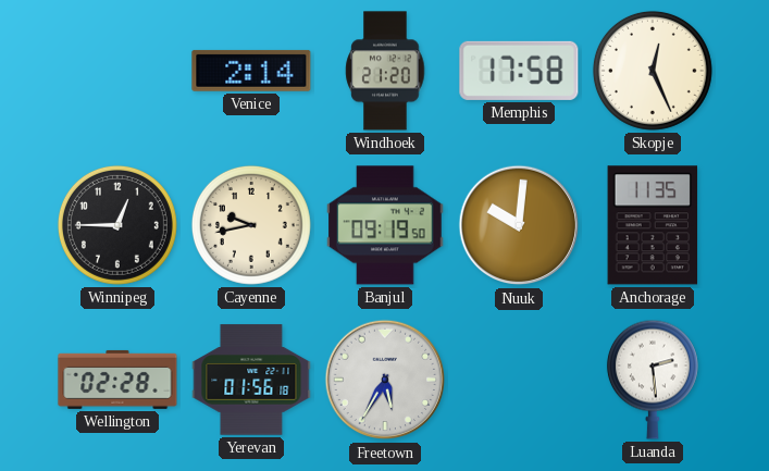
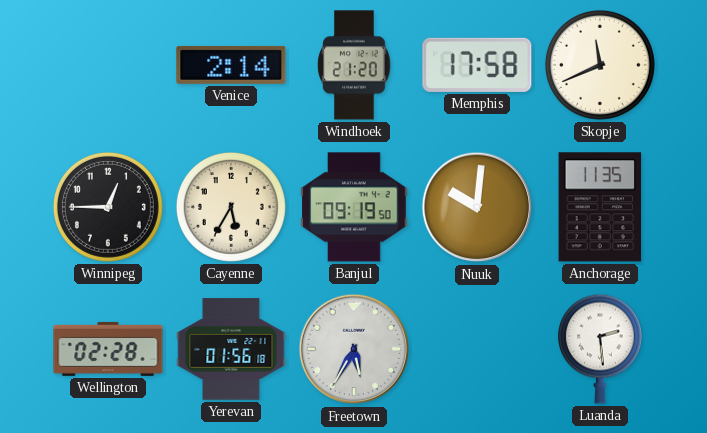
Skopje: 12:26 -> 11:41
Cayenne: 9:43 -> 5:35
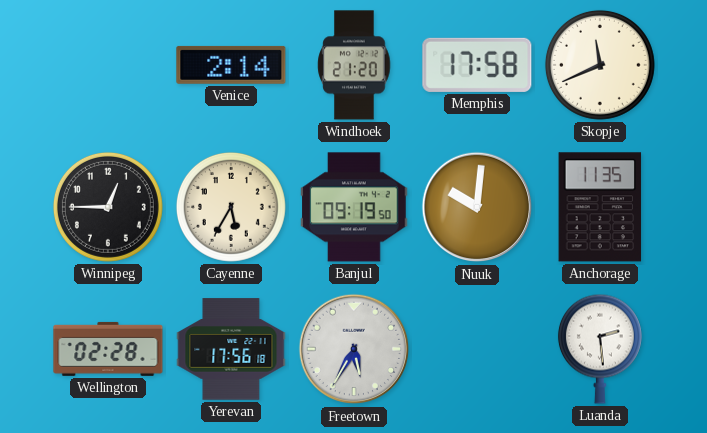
Yerevan: 01:56 -> 17:56
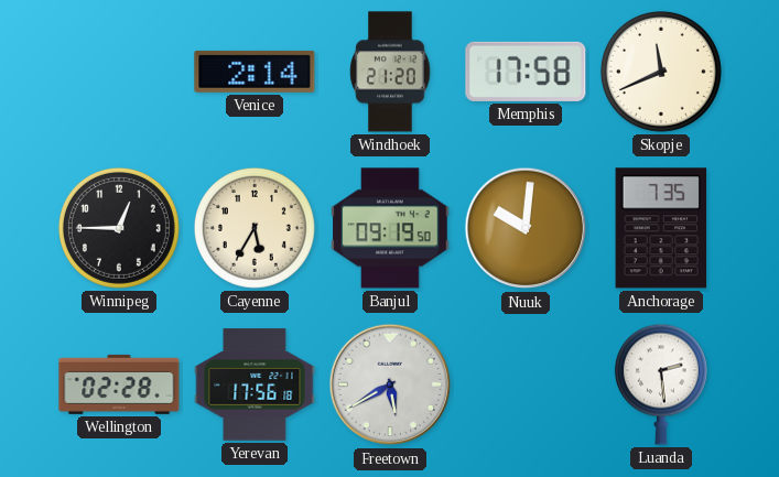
Anchorage: 11:35 -> 7:35
Freetown: 5:35 -> 5:40
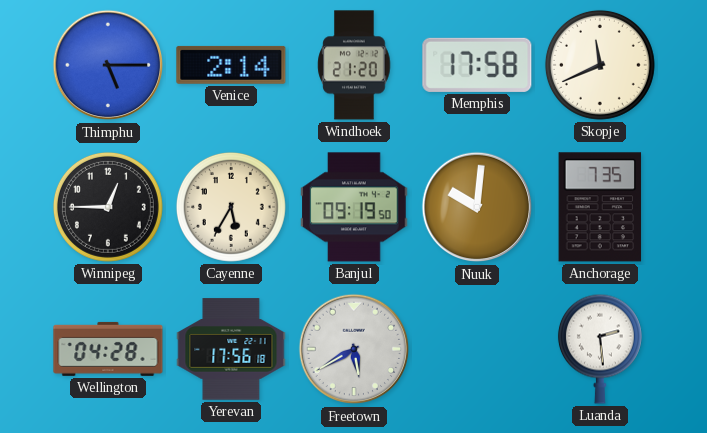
Thimphu: none -> 5:15
Wellington: 02:28 -> 04:28
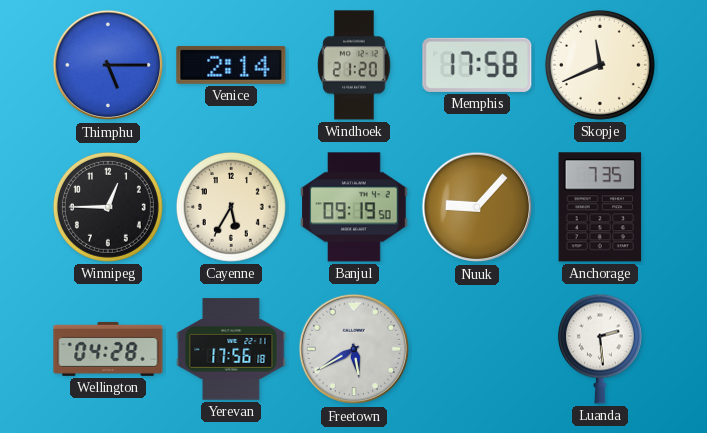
Nuuk: 10:01 -> 9:07
